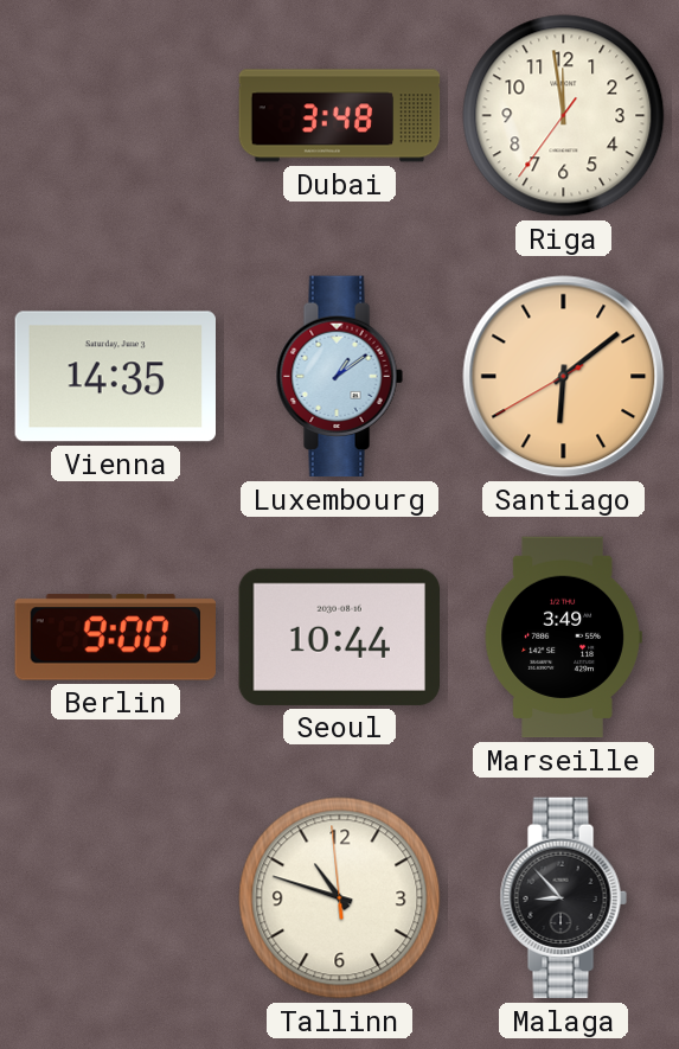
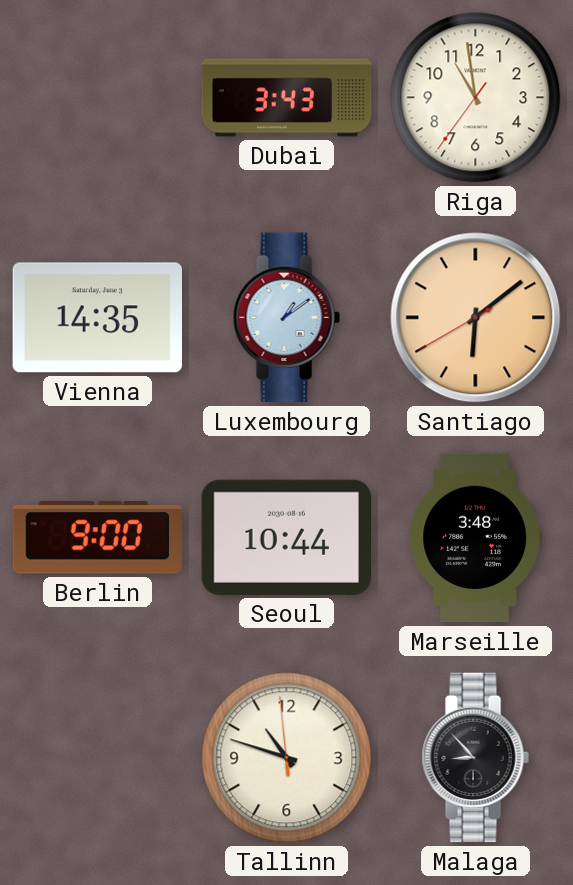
Dubai: 3:48 -> 3:43
Riga: 11:58 -> 10:58
Marseille: 3:49 -> 3:48
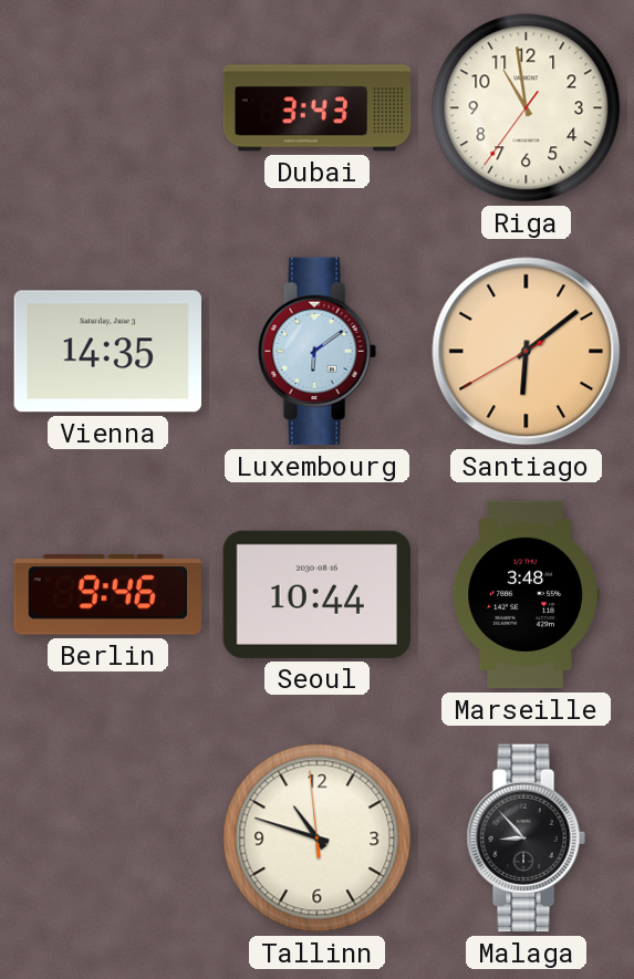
Luxembourg: 1:09 -> 6:09
Berlin: 9:00 -> 9:46
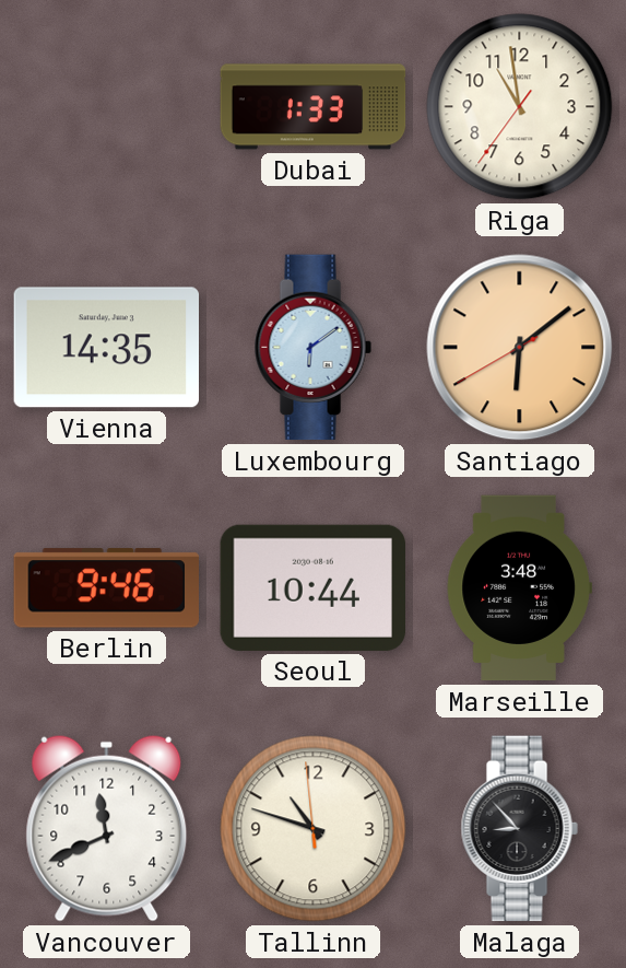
Dubai: 3:43 -> 1:33
Vancouver: none -> 11:41
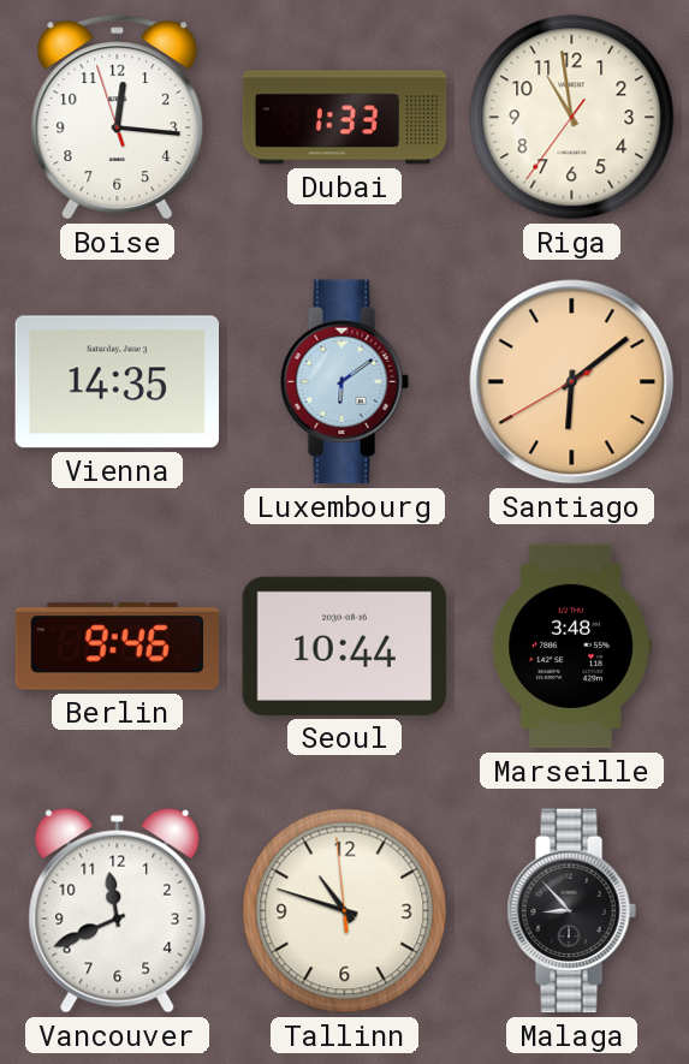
Boise: none -> 12:15
